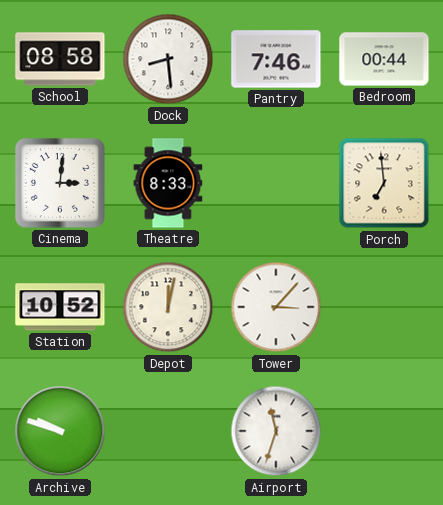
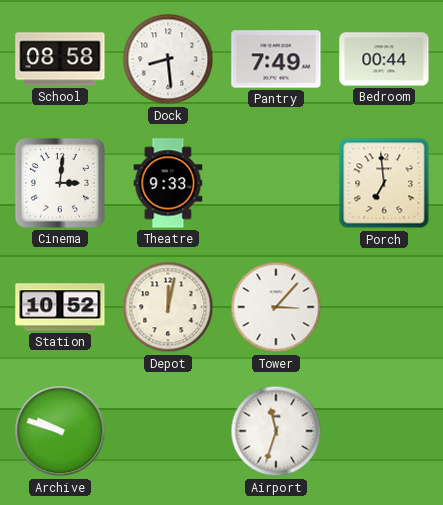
Pantry: 7:46 -> 7:49
Theatre: 8:33 -> 9:33
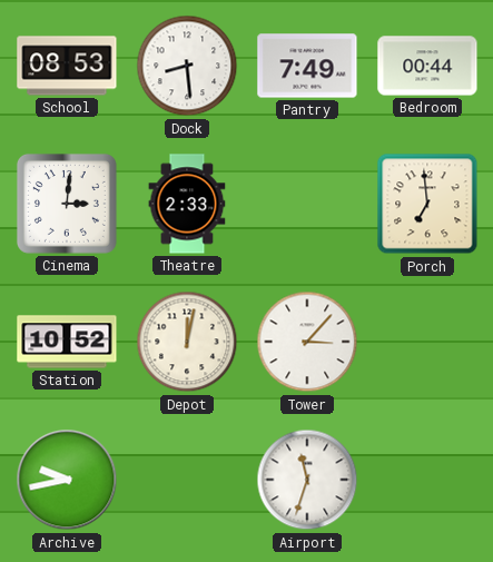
School: 08:58 -> 08:53
Theatre: 9:33 -> 2:33
Archive: 9:48 -> 9:43
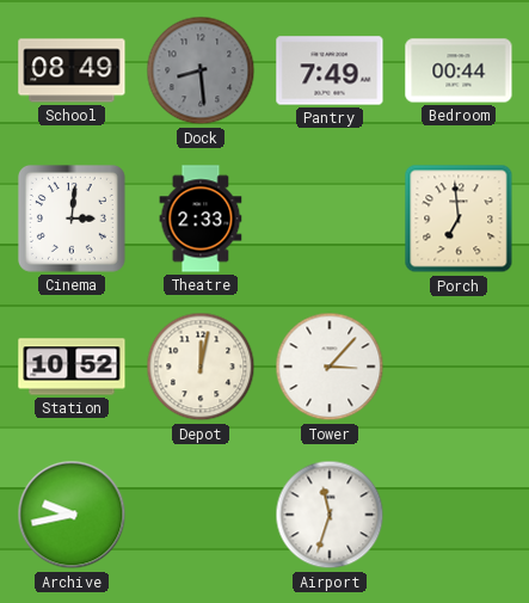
School: 08:53 -> 08:49
Dock dial: white -> grey
